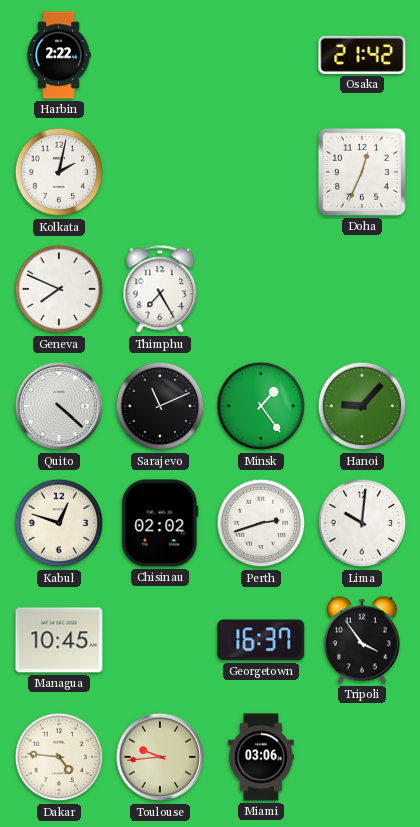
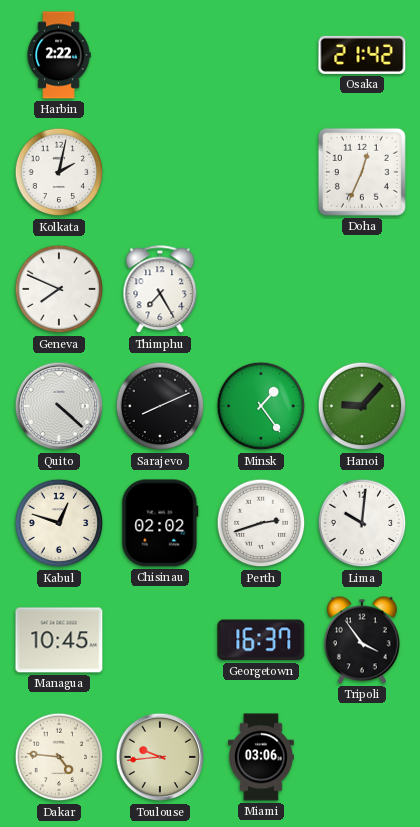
Sarajevo: 11:11 -> 8:11
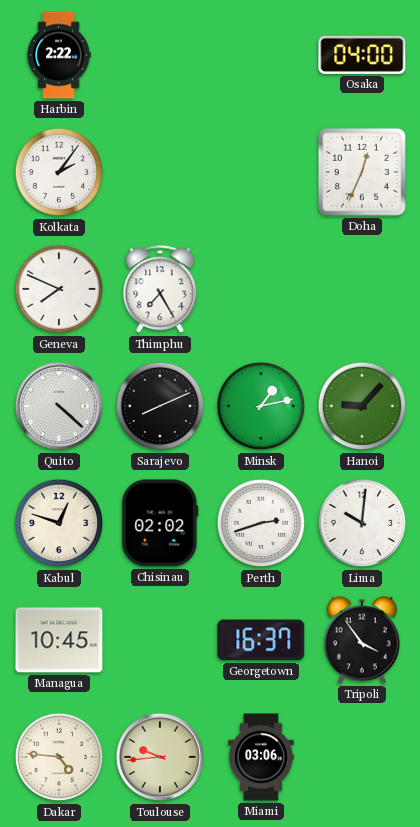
Osaka: 21:42 -> 04:00
Kolkata: 2:02 -> 2:06
Minsk: 1:24 -> 1:13
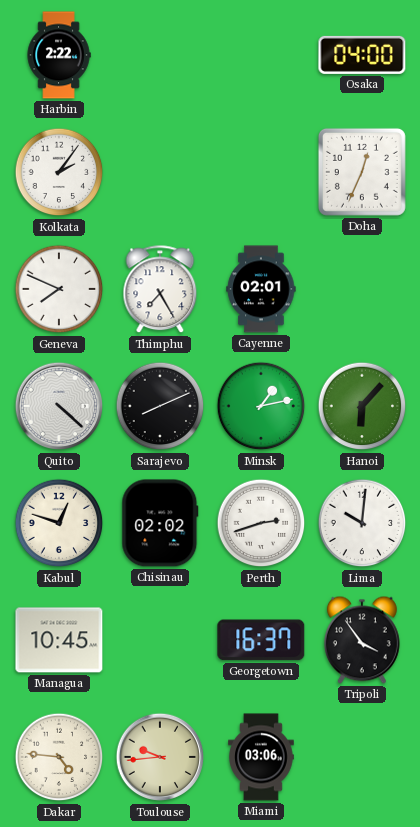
Cayenne: none -> 02:01
Hanoi: 9:07 -> 6:07
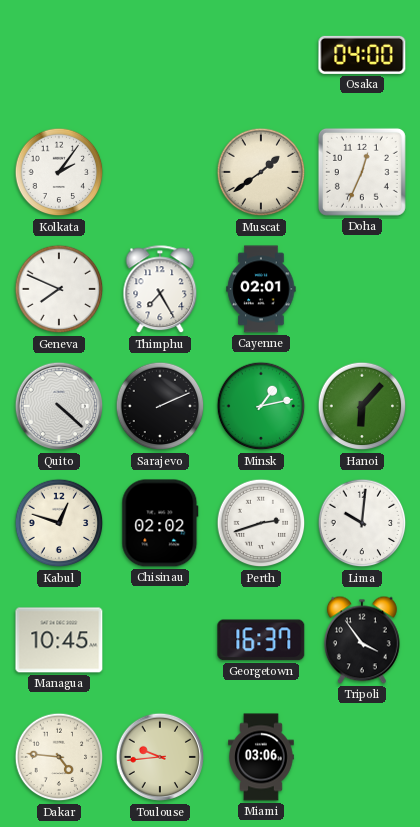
Harbin: 2:22 -> none
Muscat: none -> 1:39
Sarajevo: 8:11 -> 2:11
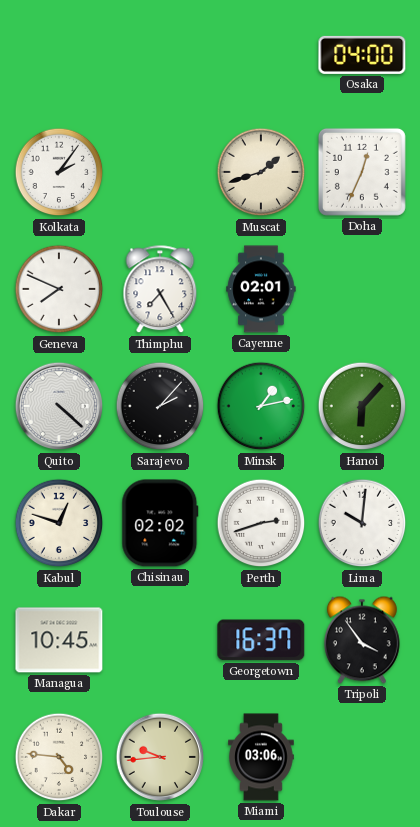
Muscat: 1:39 -> 1:42
Sarajevo: 2:11 -> 2:07
